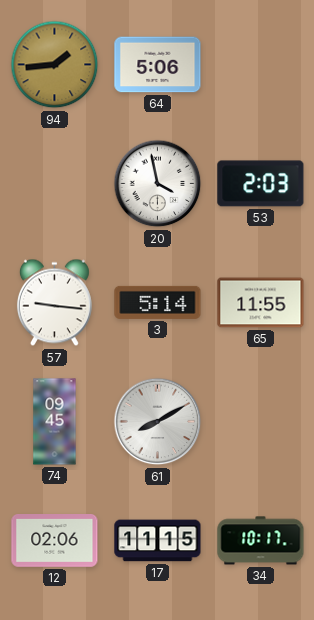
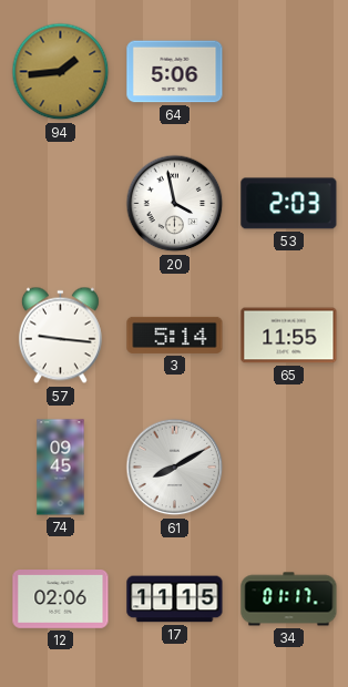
34: 10:17 -> 01:17
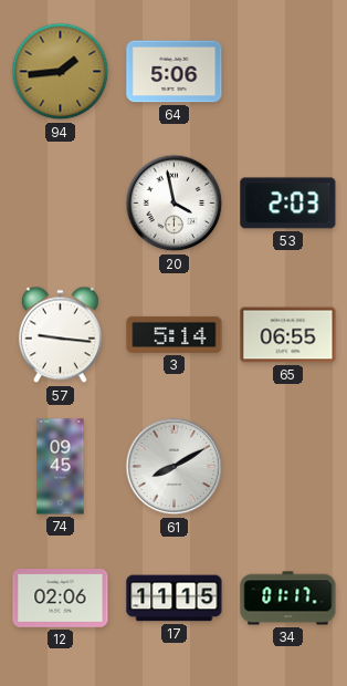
65: 11:55 -> 06:55
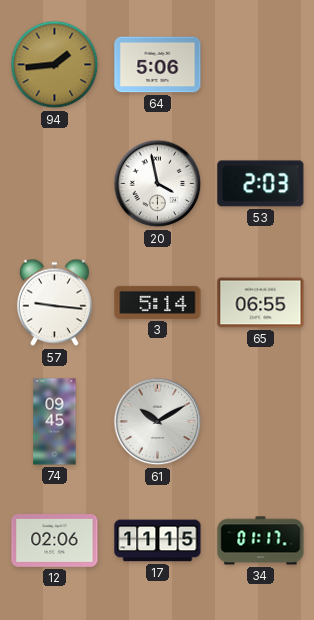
61: 8:10 -> 10:10
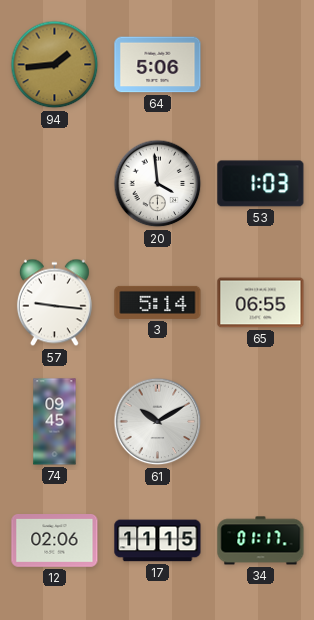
20: 3:58 -> 3:59
53: 2:03 -> 1:03
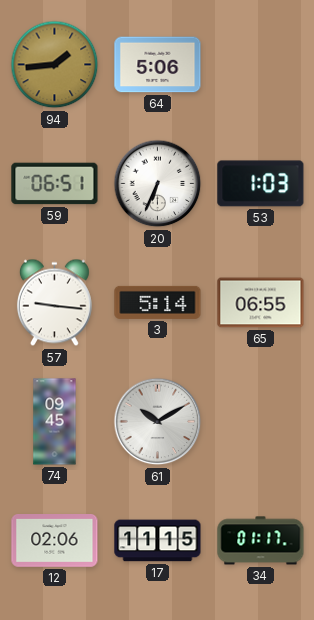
59: none -> 06:51
20: 3:59 -> 6:34
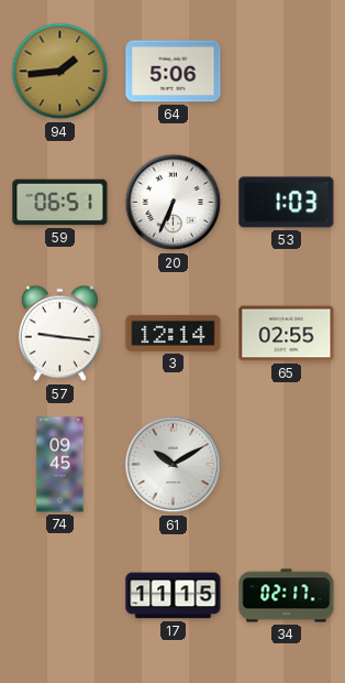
3: 5:14 -> 12:14
65: 06:55 -> 02:55
12: 02:06 -> none
34: 01:17 -> 02:17
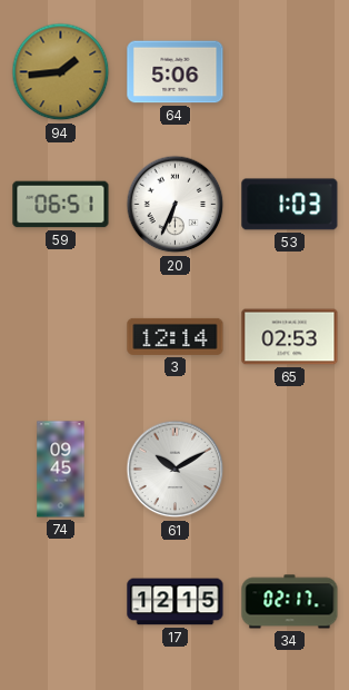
57: 9:16 -> none
65: 02:55 -> 02:53
17: 11:15 -> 12:15
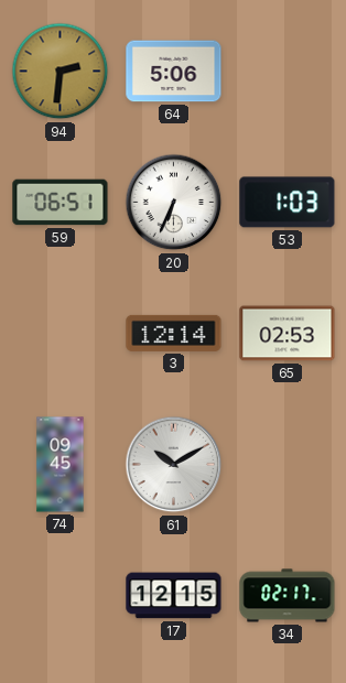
94: 1:44 -> 2:31
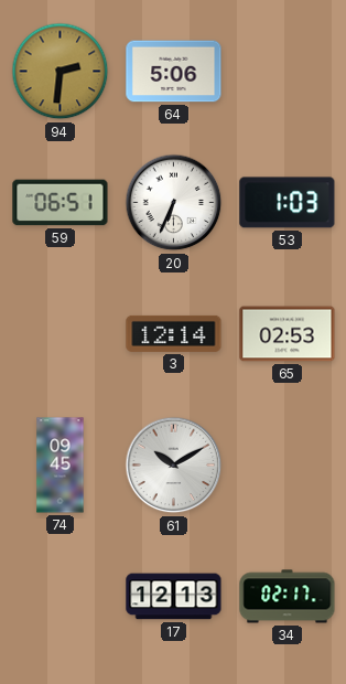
17: 12:15 -> 12:13
